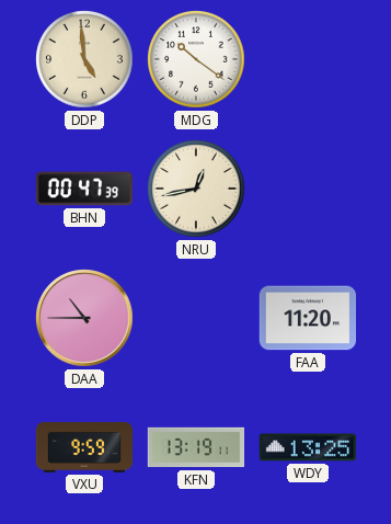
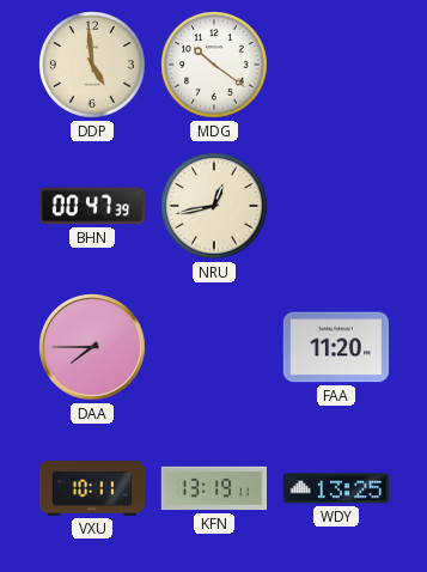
DAA: 10:45 -> 7:45
VXU: 9:59 -> 10:11
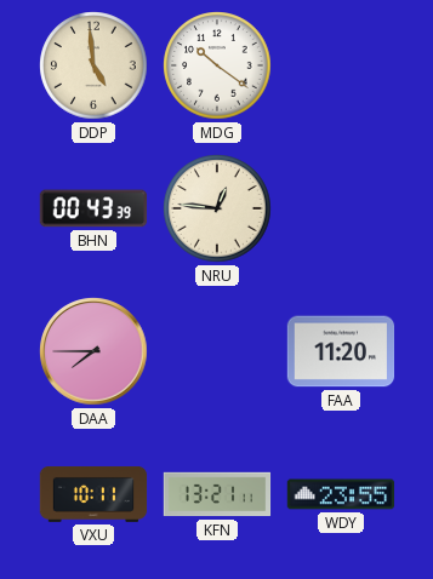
BHN: 00:47 -> 00:43
NRU: 12:43 -> 12:46
KFN: 13:19 -> 13:21
WDY: 13:25 -> 23:55
